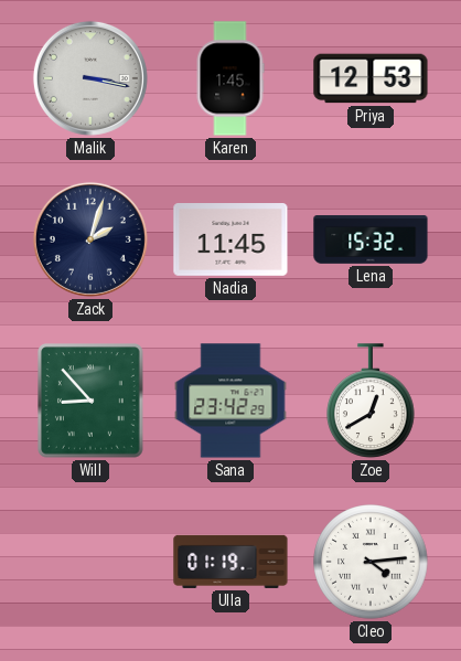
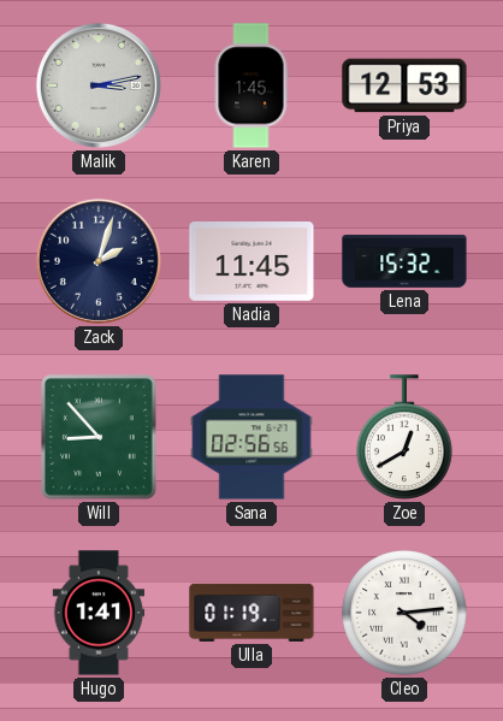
Malik: 3:17 -> 3:13
Sana: 23:42 -> 02:56
Hugo: none -> 1:41
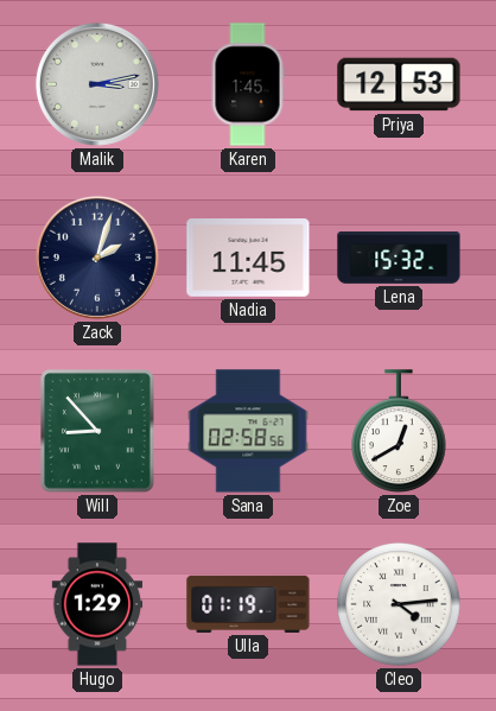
Sana: 02:56 -> 02:58
Hugo: 1:41 -> 1:29
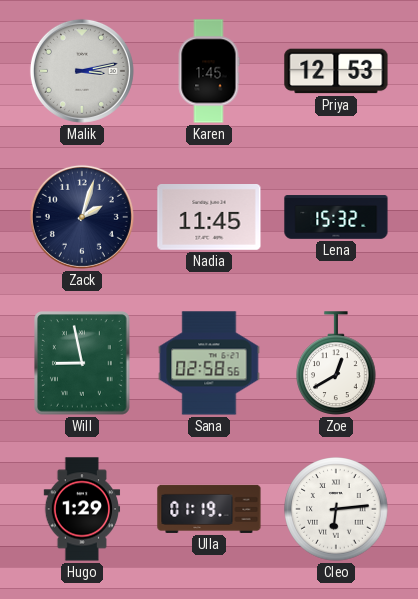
Will: 8:53 -> 8:58
Cleo: 4:14 -> 6:14
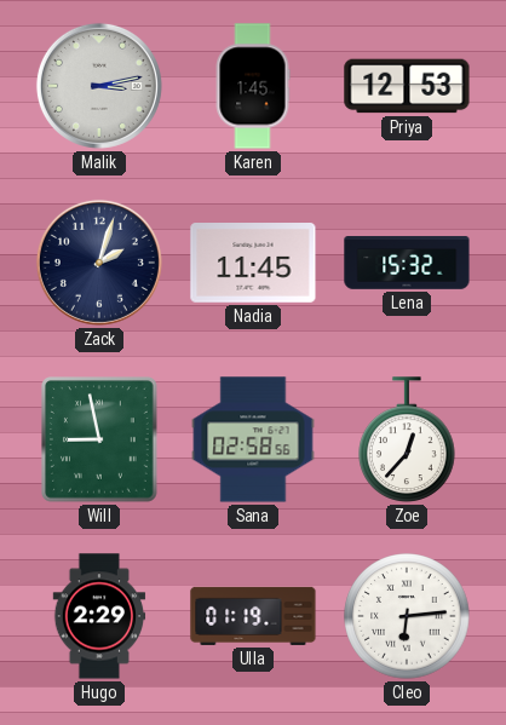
Zoe: 12:40 -> 12:37
Hugo: 1:29 -> 2:29
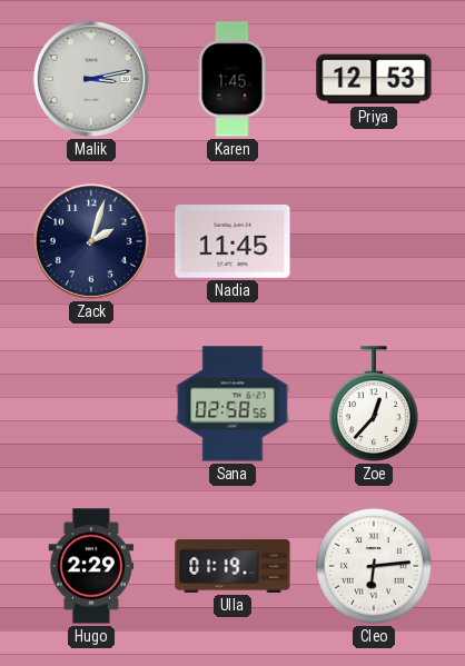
Lena: 15:32 -> none
Will: 8:58 -> none
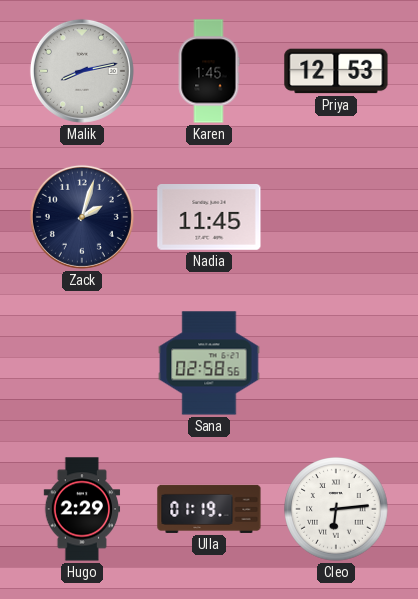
Malik: 3:13 -> 8:13
Zoe: 12:37 -> none
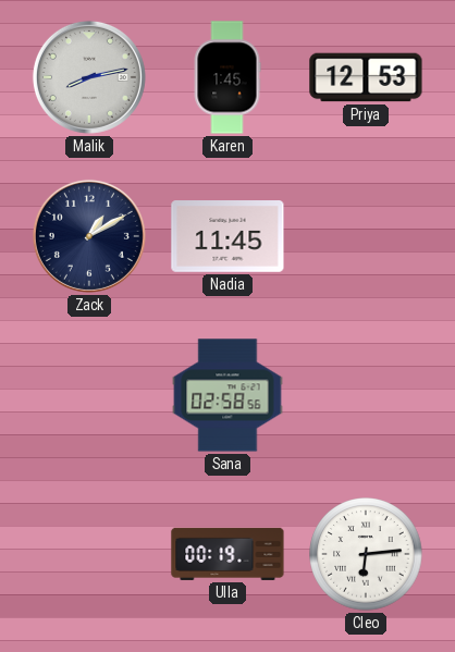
Zack: 2:03 -> 1:10
Hugo: 2:29 -> none
Ulla: 01:19 -> 00:19
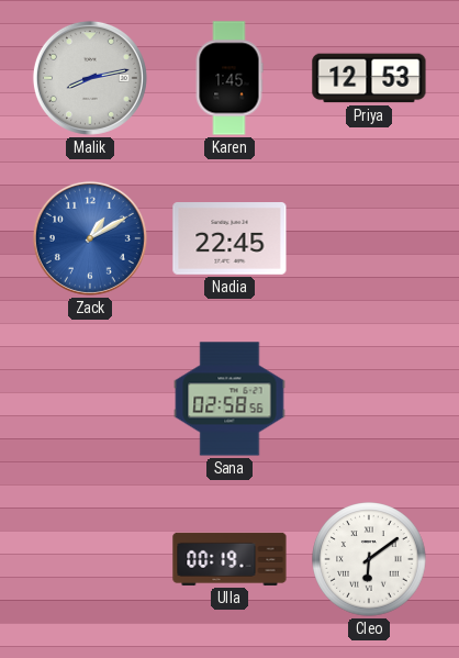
Zack dial: navy -> blue
Nadia: 11:45 -> 22:45
Cleo: 6:14 -> 6:09
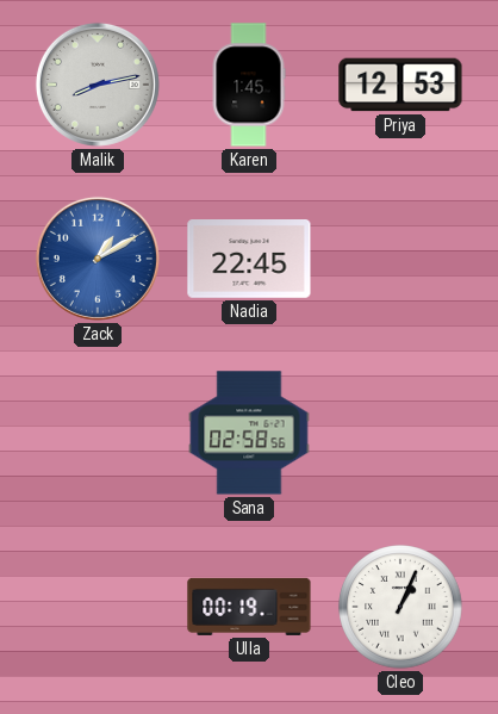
Cleo: 6:09 -> 1:04
